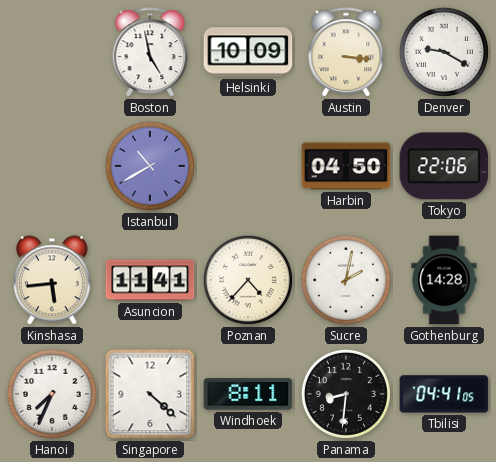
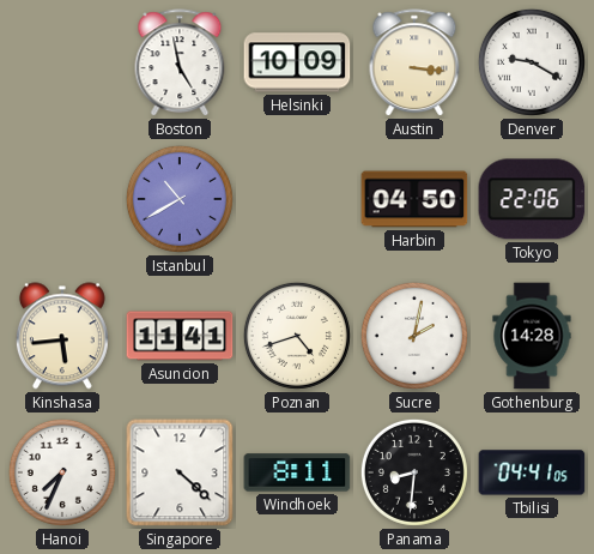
Poznan: 4:37 -> 4:42
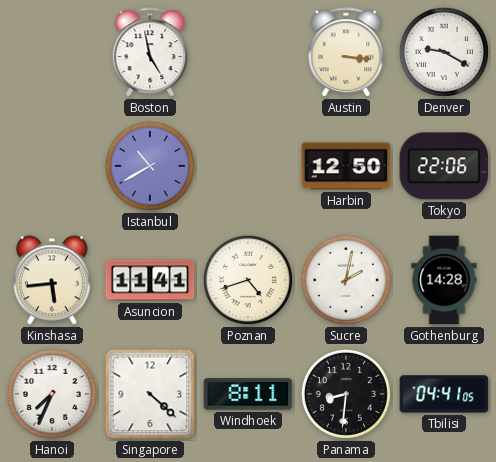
Helsinki: 10:09 -> none
Harbin: 04:50 -> 12:50
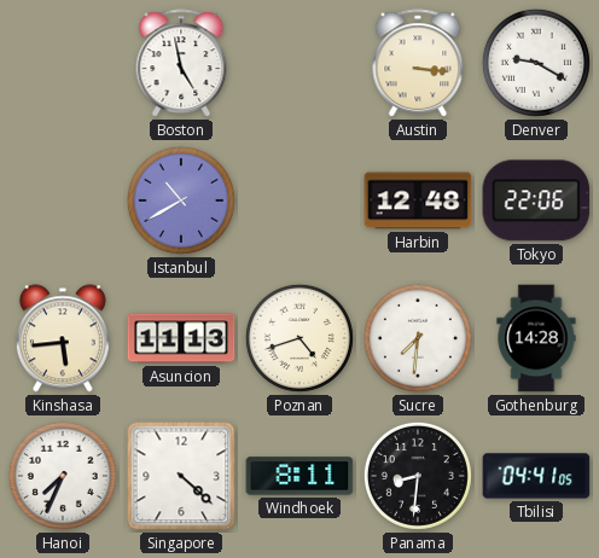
Harbin: 12:50 -> 12:48
Asuncion: 11:41 -> 11:13
Sucre: 2:02 -> 7:31
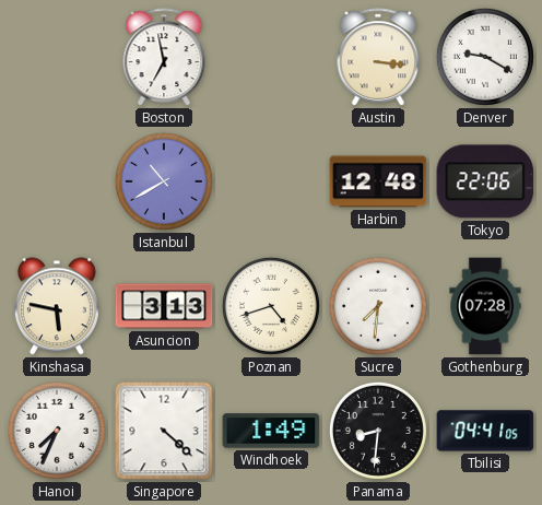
Boston: 4:58 -> 6:58
Kinshasa: 5:44 -> 5:47
Asuncion: 11:13 -> 3:13
Gothenburg: 14:28 -> 07:28
Windhoek: 8:11 -> 1:49
